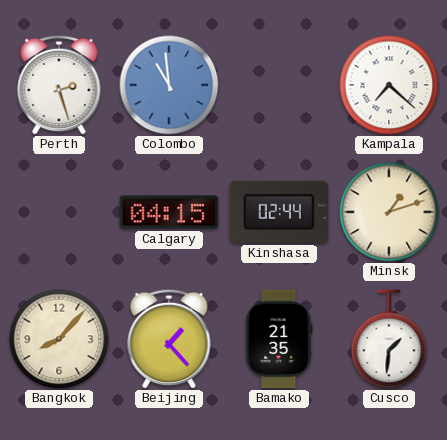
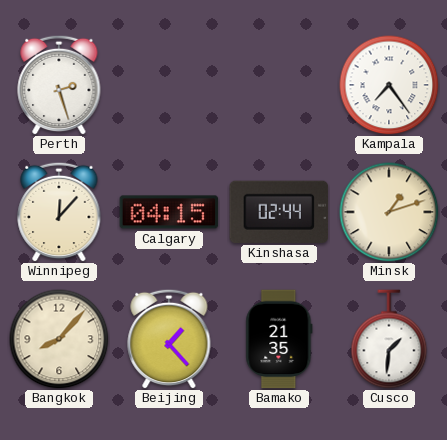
Colombo: 10:59 -> none
Kampala: 7:22 -> 7:24
Winnipeg: none -> 12:07
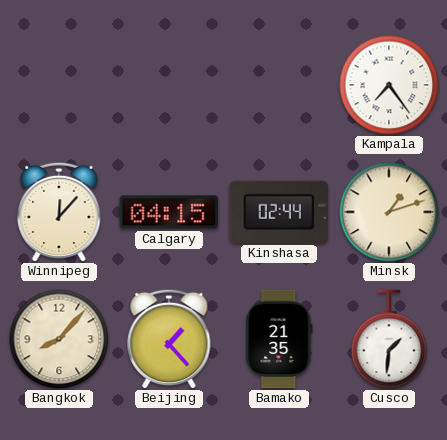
Perth: 2:27 -> none
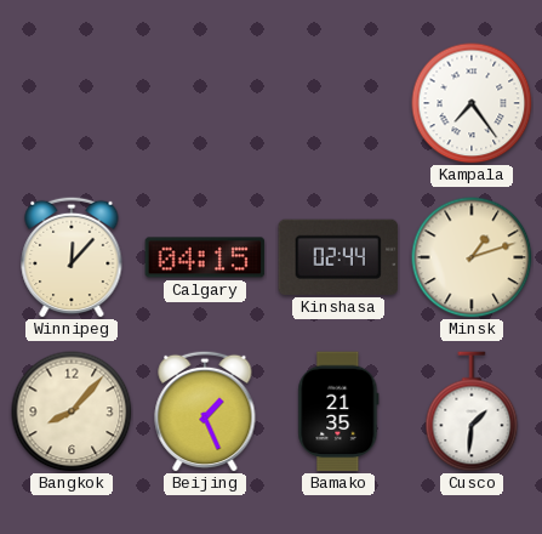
Beijing: 1:23 -> 1:26
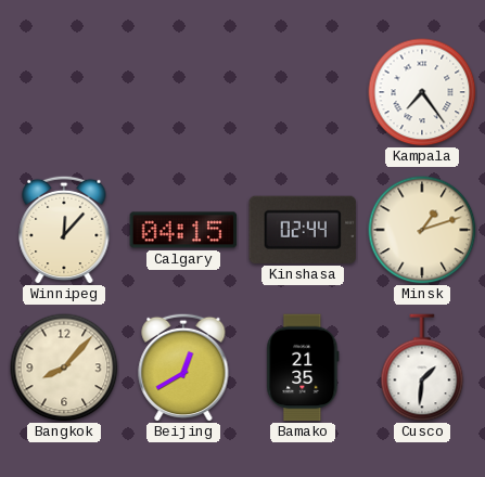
Beijing: 1:26 -> 12:40
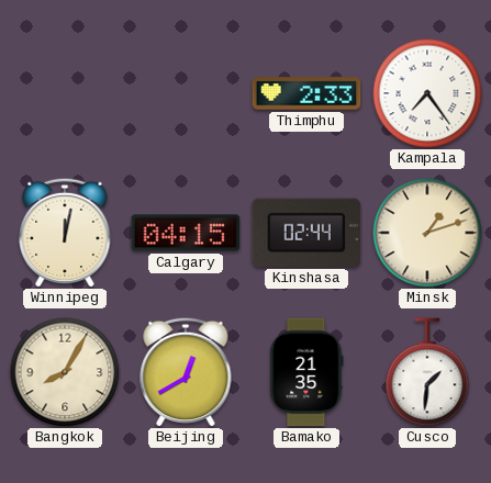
Thimphu: none -> 2:33
Winnipeg: 12:07 -> 12:02
Bangkok: 8:07 -> 8:05
